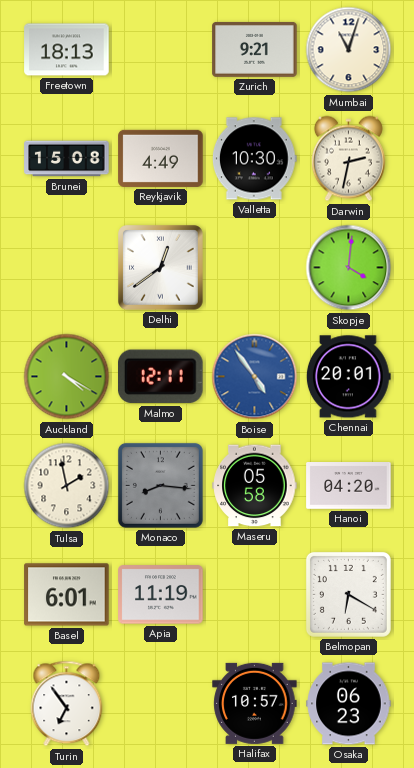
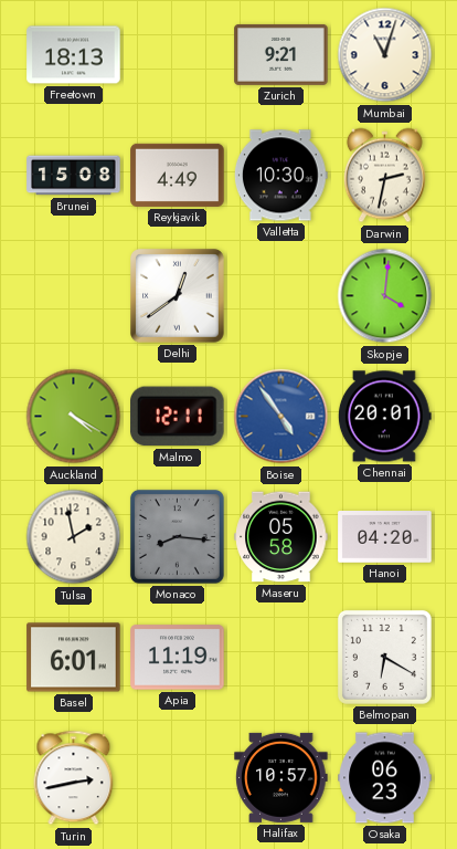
Turin: 6:54 -> 2:43
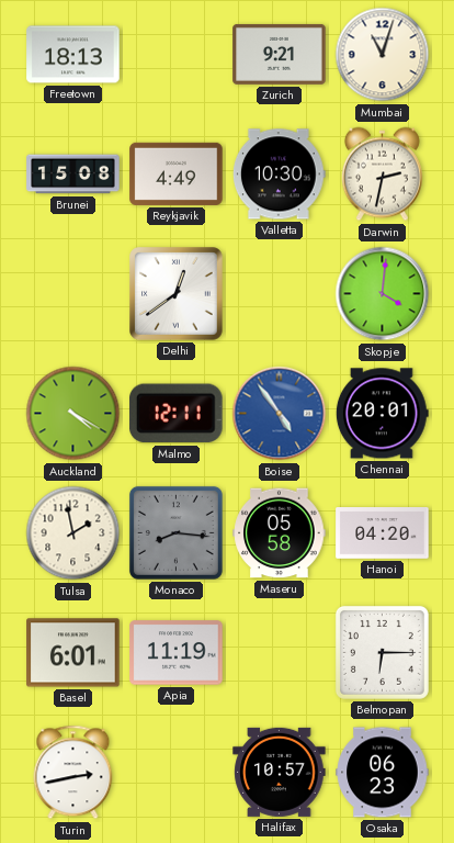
Belmopan: 6:20 -> 6:15
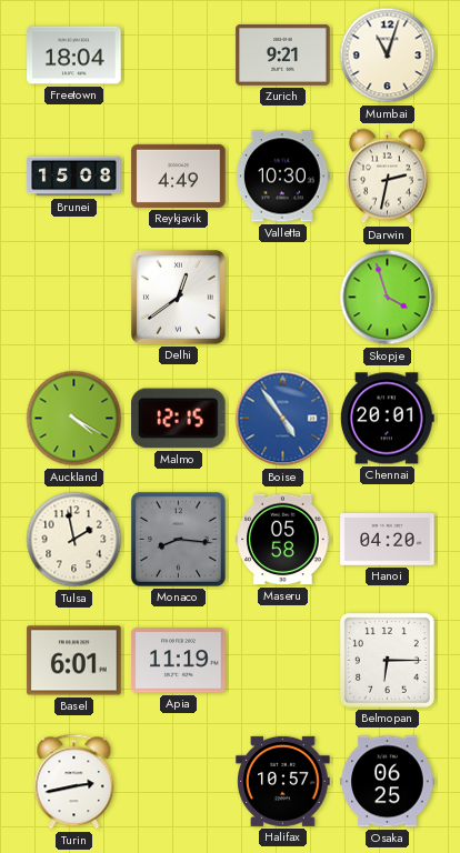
Freetown: 18:13 -> 18:04
Skopje: 4:01 -> 3:57
Malmo: 12:11 -> 12:15
Osaka: 06:23 -> 06:25
